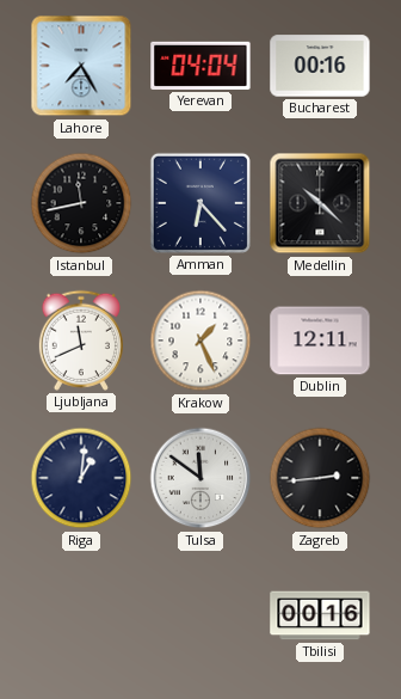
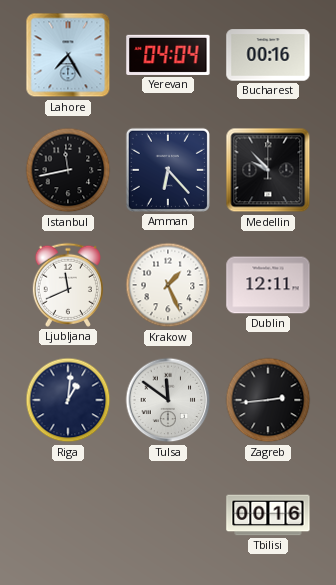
Medellin: 10:22 -> 9:53
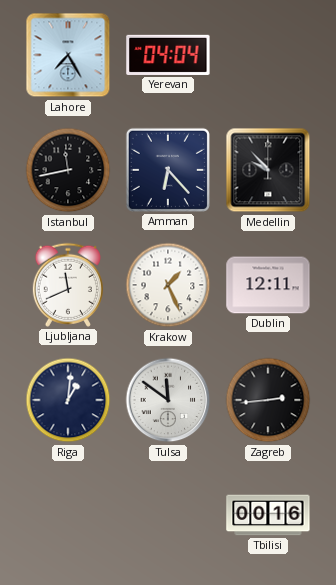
Bucharest: 00:16 -> none
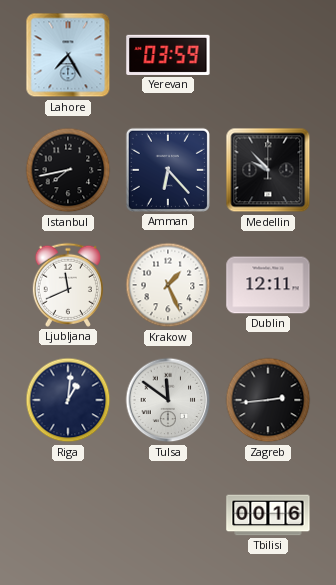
Yerevan: 04:04 -> 03:59
Istanbul: 11:43 -> 7:43
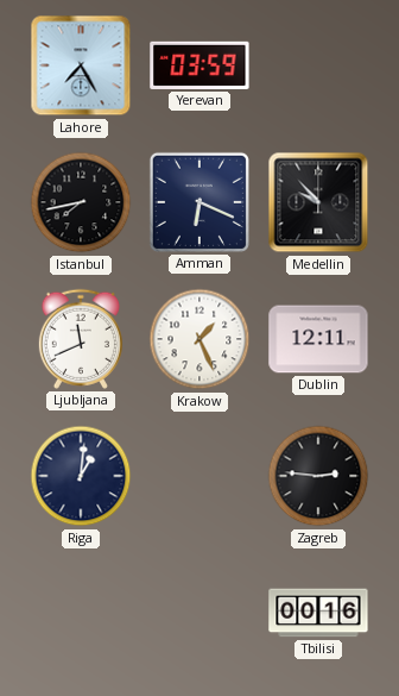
Amman: 6:23 -> 6:19
Tulsa: 11:51 -> none
Zagreb: 2:44 -> 2:46
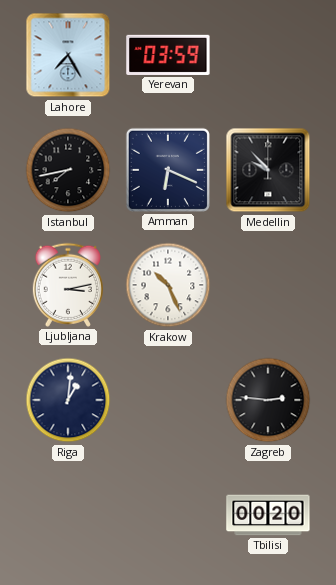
Ljubljana: 11:41 -> 3:13
Krakow: 1:26 -> 10:26
Dublin: 12:11 -> none
Tbilisi: 00:16 -> 00:20
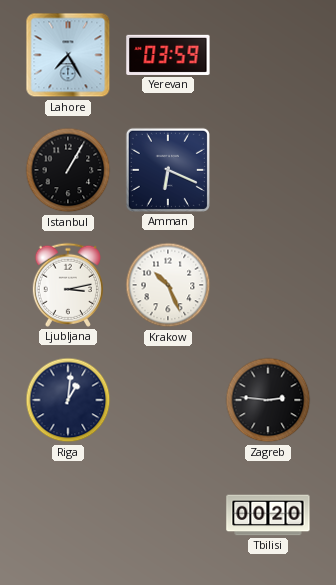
Istanbul: 7:43 -> 1:05
Medellin: 9:53 -> none
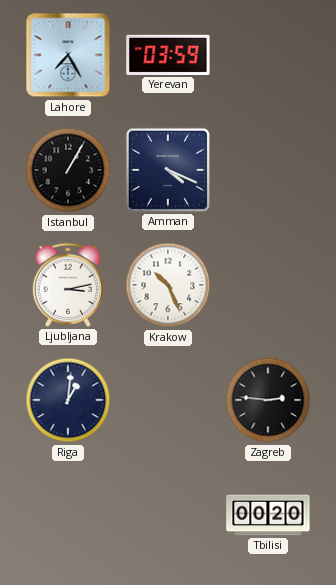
Amman: 6:19 -> 4:19
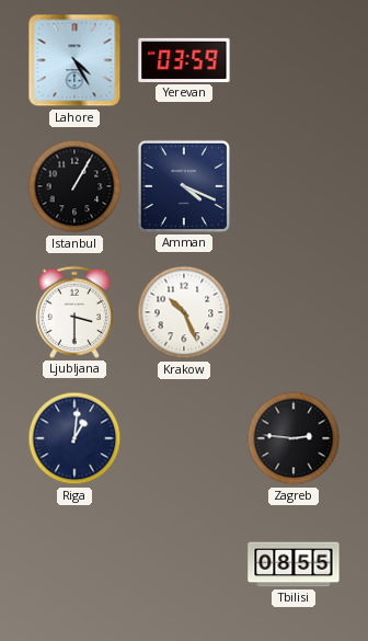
Lahore: 7:25 -> 4:25
Ljubljana: 3:13 -> 3:30
Tbilisi: 00:20 -> 08:55
